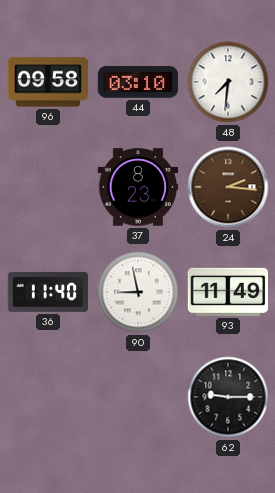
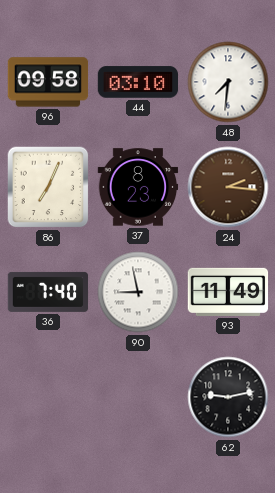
86: none -> 7:04
36: 11:40 -> 7:40
62: 9:15 -> 9:13
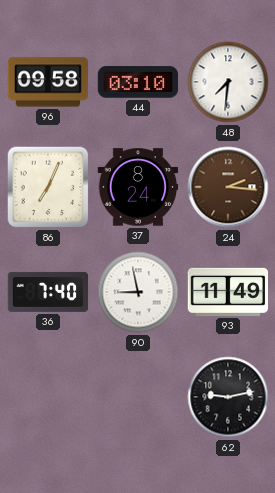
37: 8:23 -> 8:24
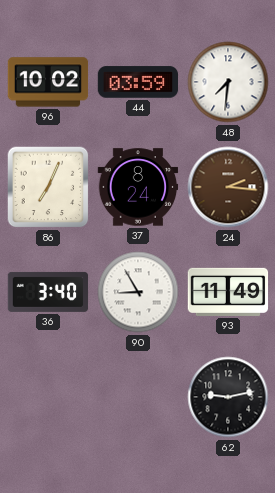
96: 09:58 -> 10:02
44: 03:10 -> 03:59
36: 7:40 -> 3:40
90: 8:58 -> 8:55
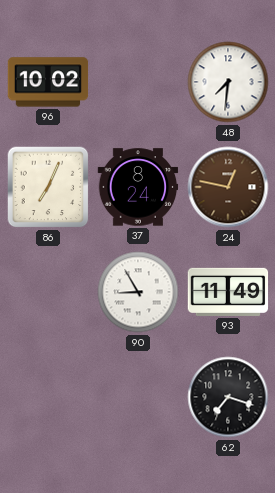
44: 03:59 -> none
24: 2:16 -> 12:47
36: 3:40 -> none
62: 9:13 -> 7:18
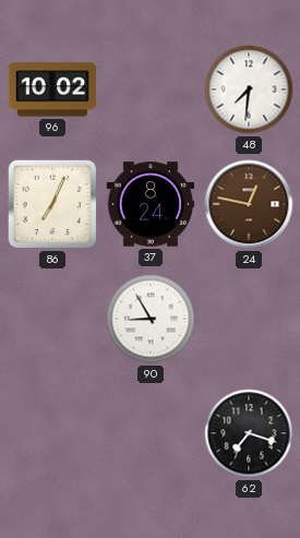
93: 11:49 -> none
